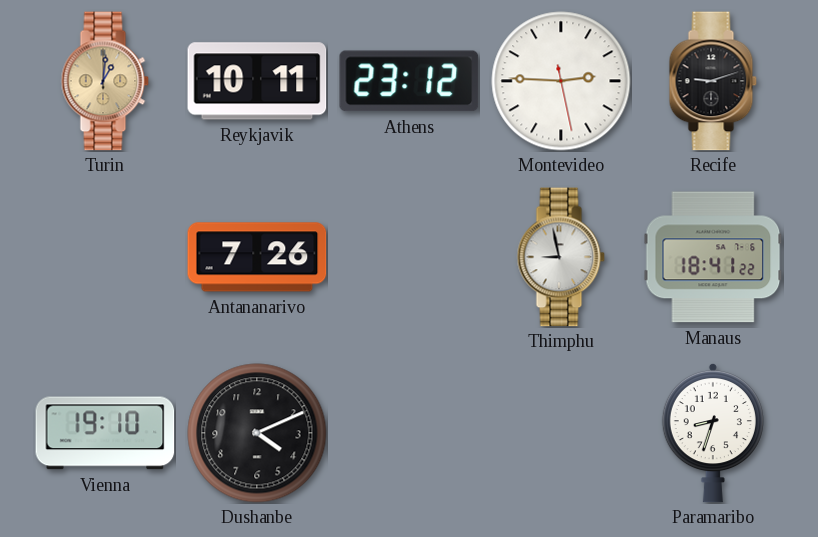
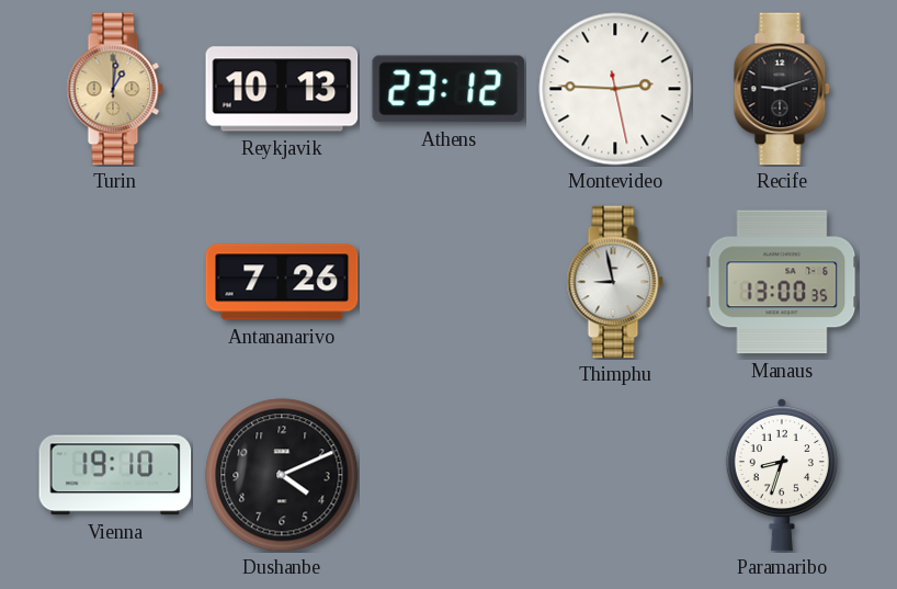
Reykjavik: 10:11 -> 10:13
Manaus: 18:41 -> 13:00
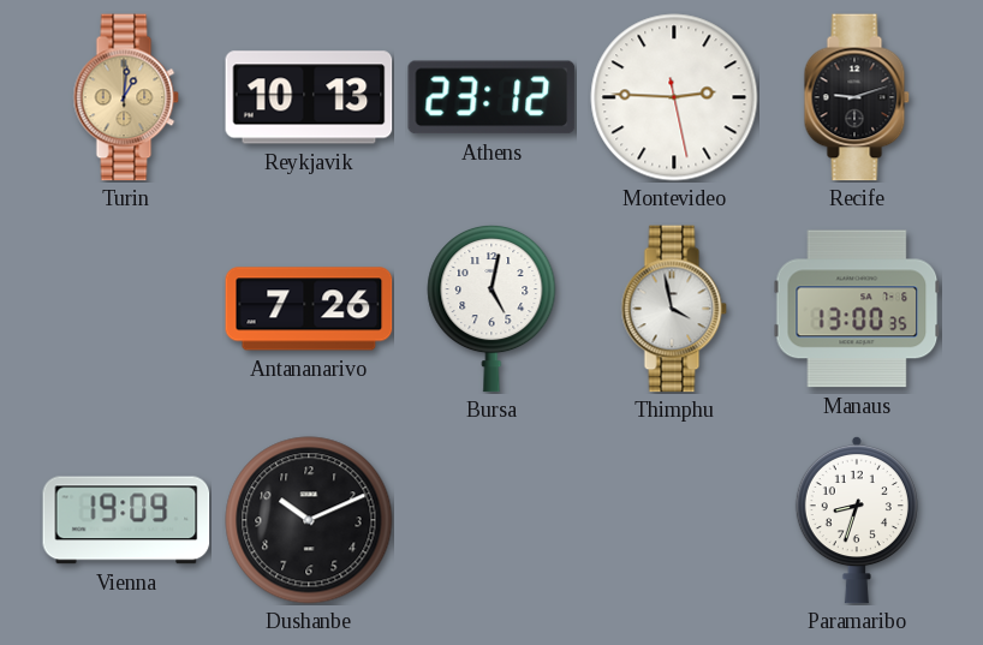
Bursa: none -> 5:02
Thimphu: 8:58 -> 3:58
Vienna: 19:10 -> 19:09
Dushanbe: 4:11 -> 10:11
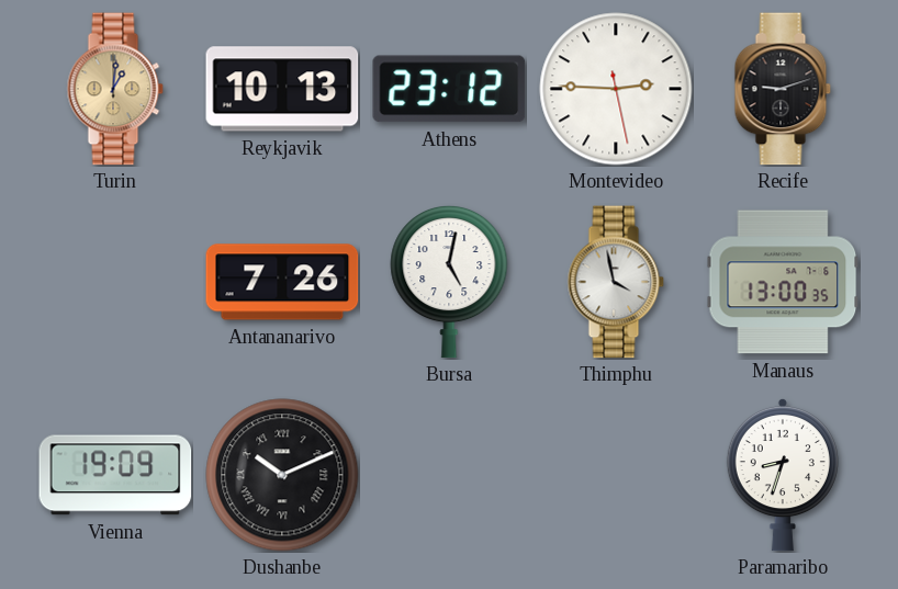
Dushanbe numerals: Arabic -> Roman
